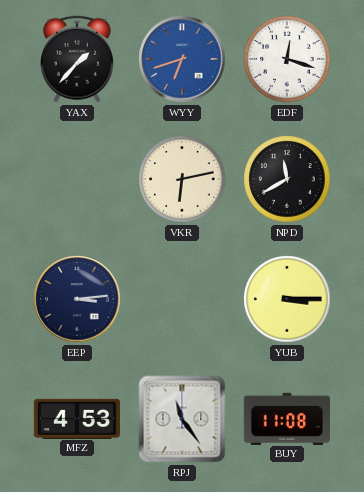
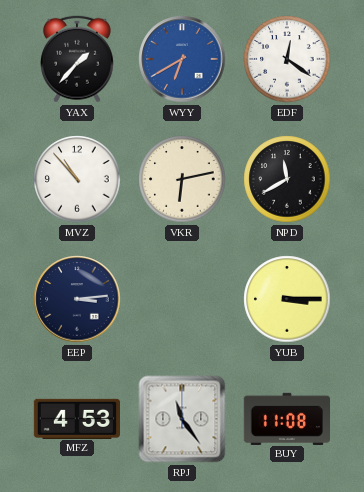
WYY: 6:42 -> 6:40
EDF: 12:18 -> 12:21
MVZ: none -> 10:53
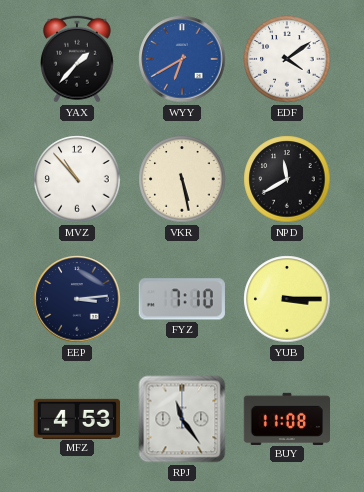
EDF: 12:21 -> 4:09
VKR: 6:13 -> 5:28
FYZ: none -> 7:10
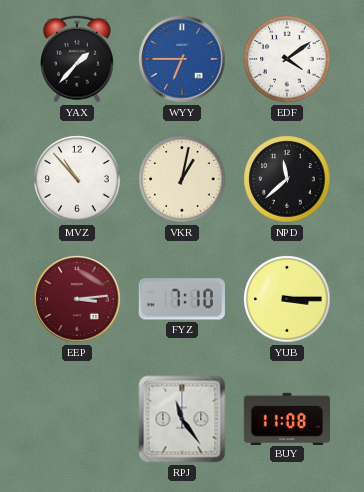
WYY: 6:40 -> 6:45
VKR: 5:28 -> 1:02
NPD: 11:40 -> 11:38
EEP dial: navy -> burgundy
MFZ: 4:53 -> none
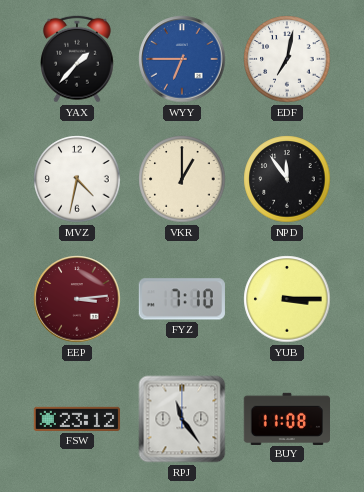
EDF: 4:09 -> 7:02
MVZ: 10:53 -> 4:32
VKR: 1:02 -> 1:00
NPD: 11:38 -> 11:54
FSW: none -> 23:12
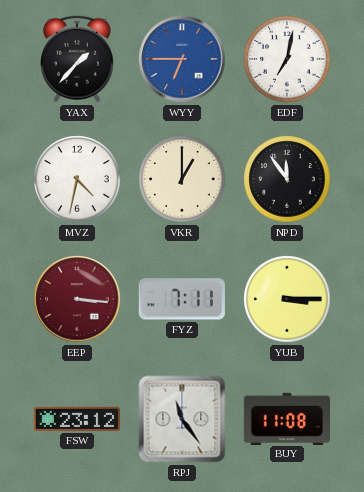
EEP: 3:14 -> 3:16
FYZ: 7:10 -> 7:11
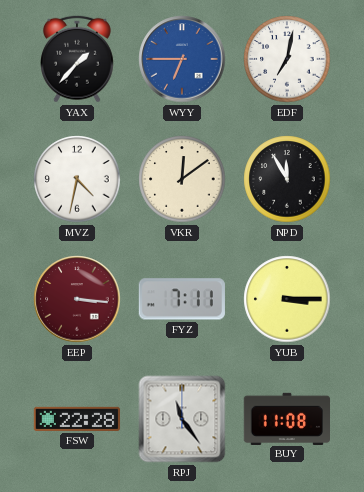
VKR: 1:00 -> 12:09
NPD: 11:54 -> 11:55
FSW: 23:12 -> 22:28
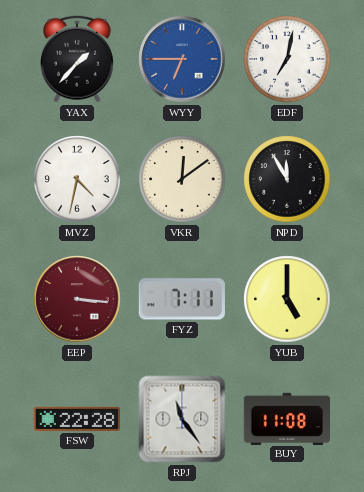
YUB: 3:15 -> 5:00
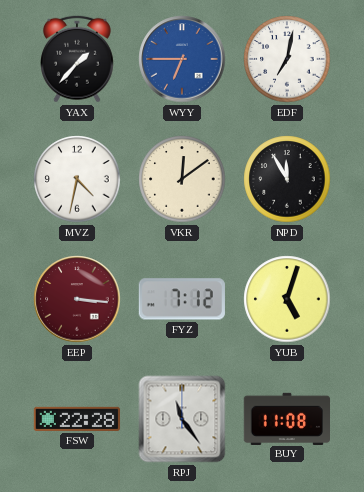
FYZ: 7:11 -> 7:12
YUB: 5:00 -> 5:03
